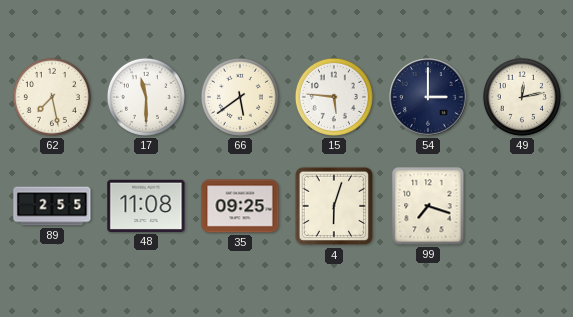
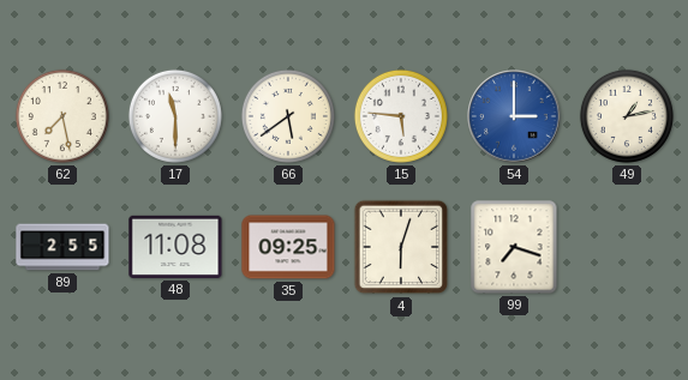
54 dial: navy -> blue
49: 12:13 -> 1:13
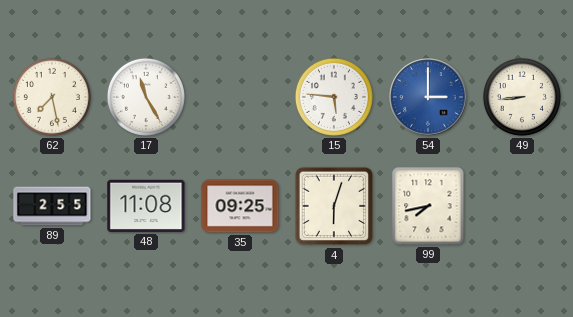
17: 11:30 -> 11:25
66: 5:39 -> none
49: 1:13 -> 8:44
99: 7:18 -> 7:43
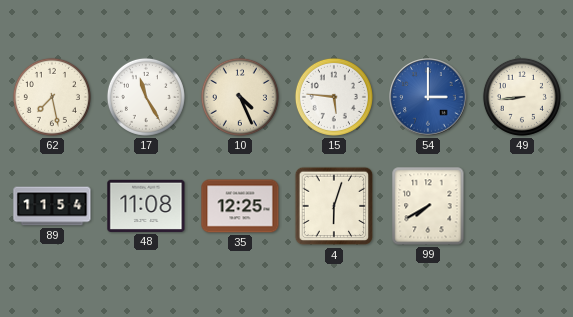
10: none -> 4:26
89: 2:55 -> 11:54
35: 09:25 -> 12:25
99: 7:43 -> 7:40
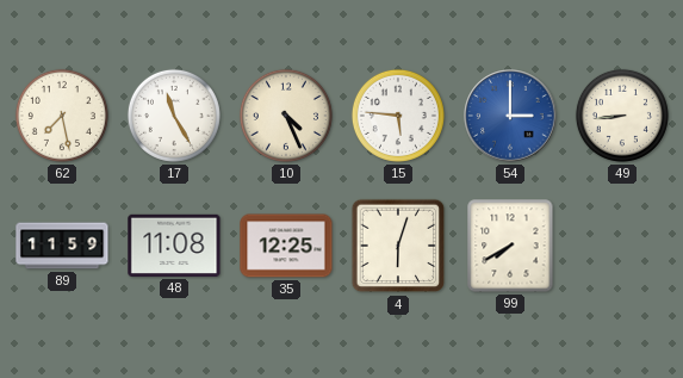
89: 11:54 -> 11:59
